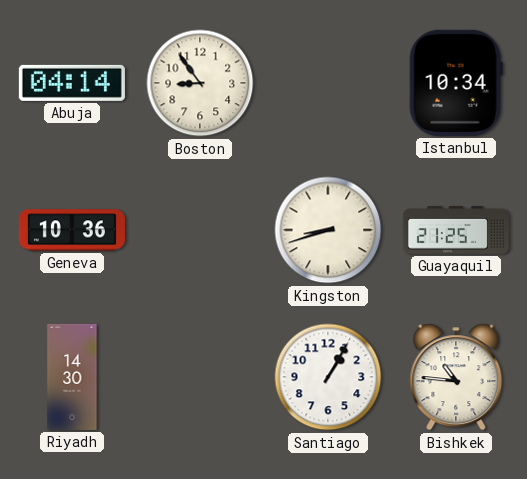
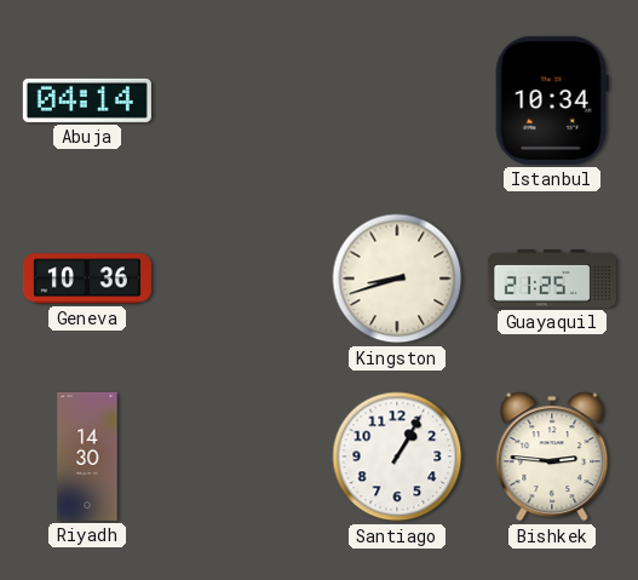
Boston: 8:54 -> none
Bishkek: 10:46 -> 2:46
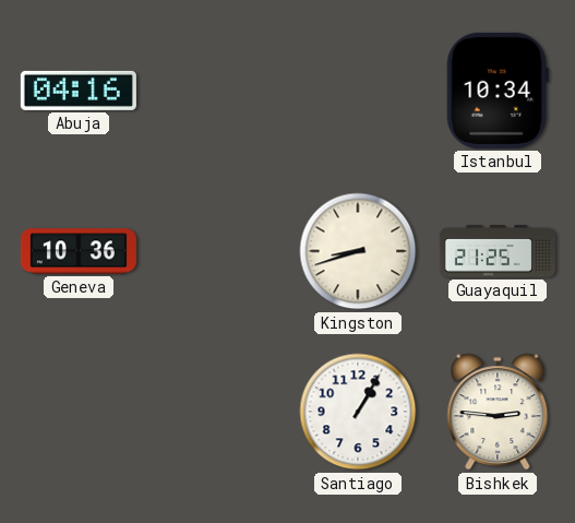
Abuja: 04:14 -> 04:16
Riyadh: 14:30 -> none
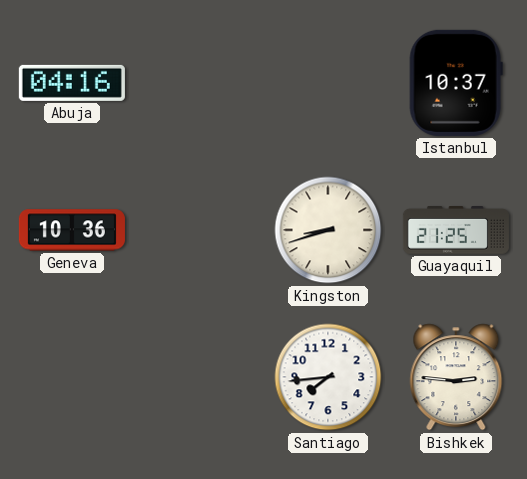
Istanbul: 10:34 -> 10:37
Santiago: 1:05 -> 7:44
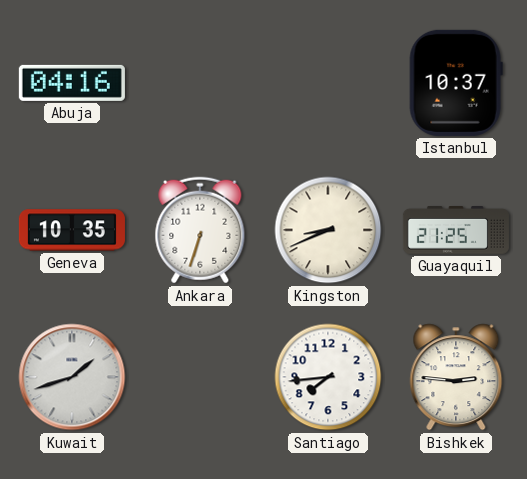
Geneva: 10:36 -> 10:35
Ankara: none -> 6:33
Kingston: 8:42 -> 8:41
Kuwait: none -> 1:42
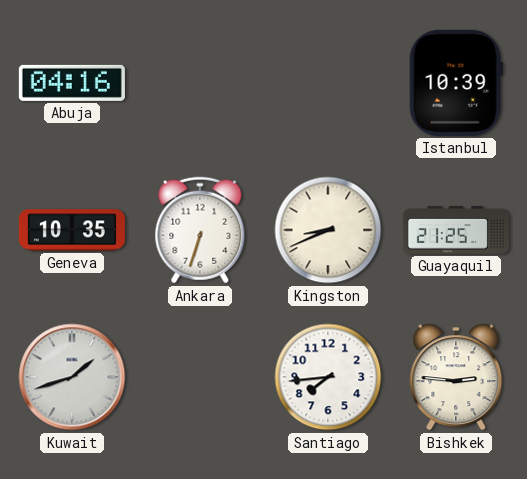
Istanbul: 10:37 -> 10:39
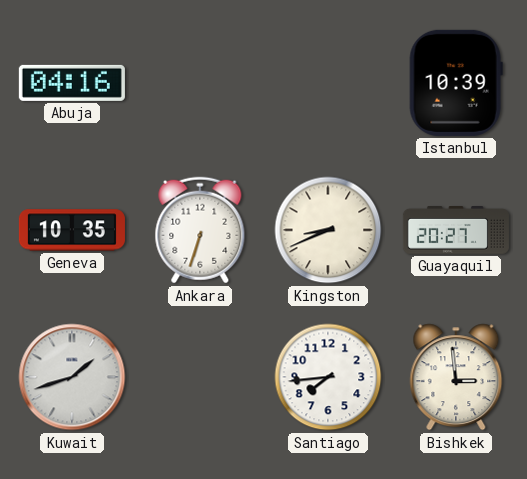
Guayaquil: 21:25 -> 20:27
Bishkek: 2:46 -> 2:59
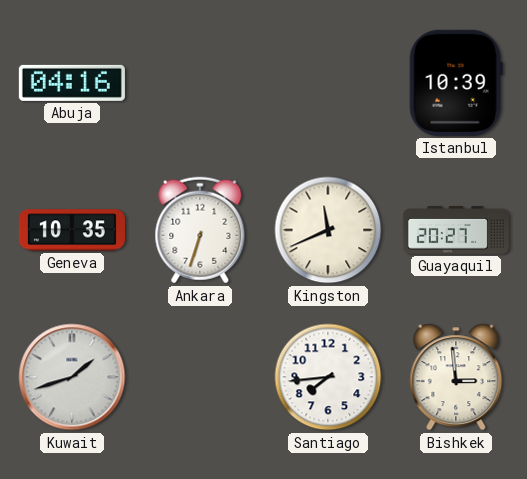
Kingston: 8:41 -> 11:41
